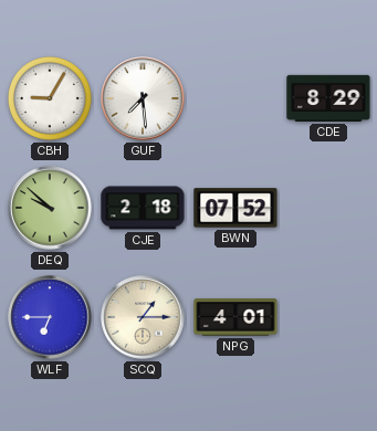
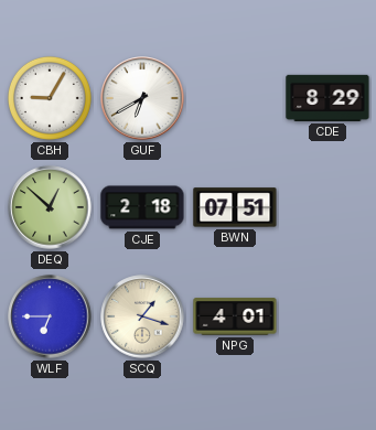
GUF: 7:29 -> 6:40
DEQ: 9:52 -> 12:52
BWN: 07:52 -> 07:51
SCQ: 1:15 -> 1:18
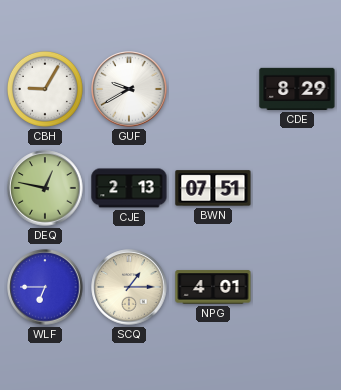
GUF: 6:40 -> 9:40
DEQ: 12:52 -> 12:47
CJE: 2:18 -> 2:13
SCQ: 1:18 -> 1:15
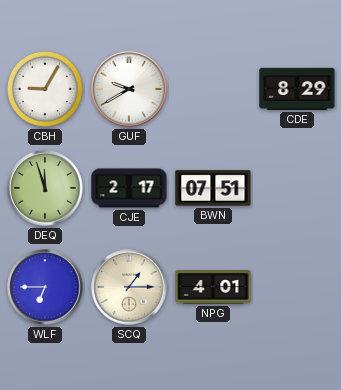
DEQ: 12:47 -> 11:57
CJE: 2:13 -> 2:17
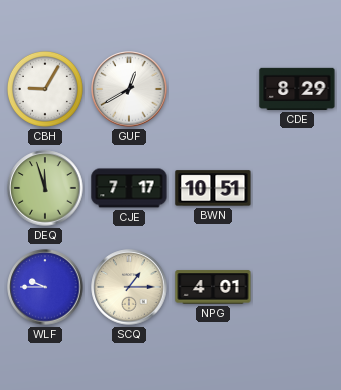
GUF: 9:40 -> 12:40
CJE: 2:17 -> 7:17
BWN: 07:51 -> 10:51
WLF: 6:45 -> 9:45
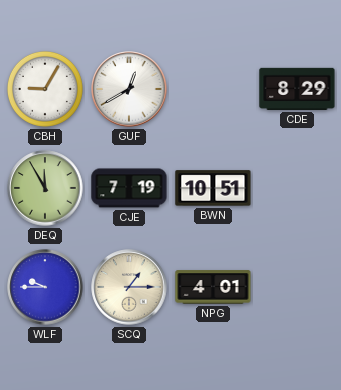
DEQ: 11:57 -> 11:55
CJE: 7:17 -> 7:19
